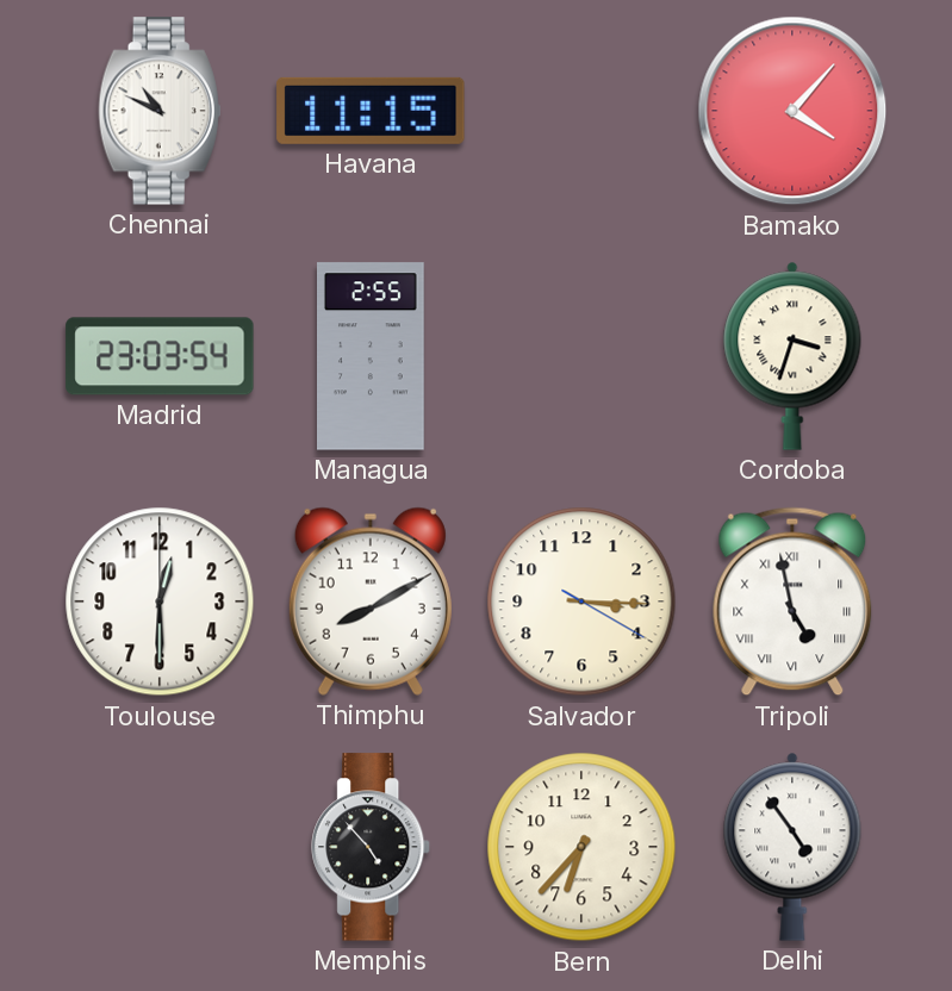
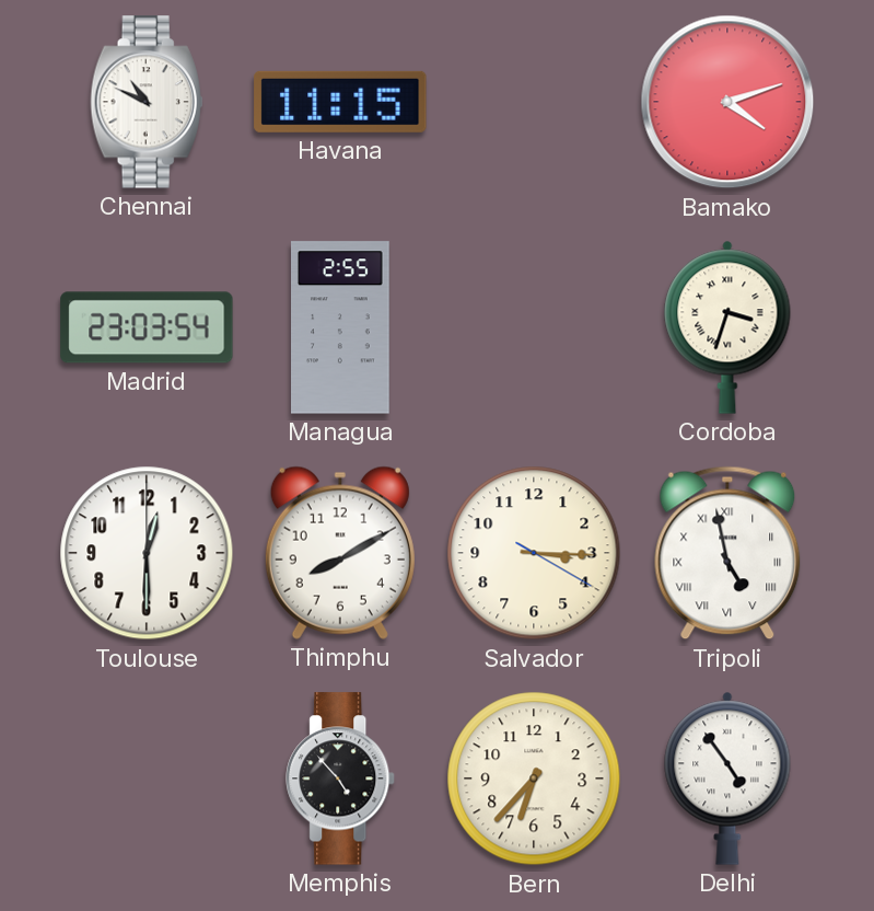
Bamako: 4:07 -> 4:12
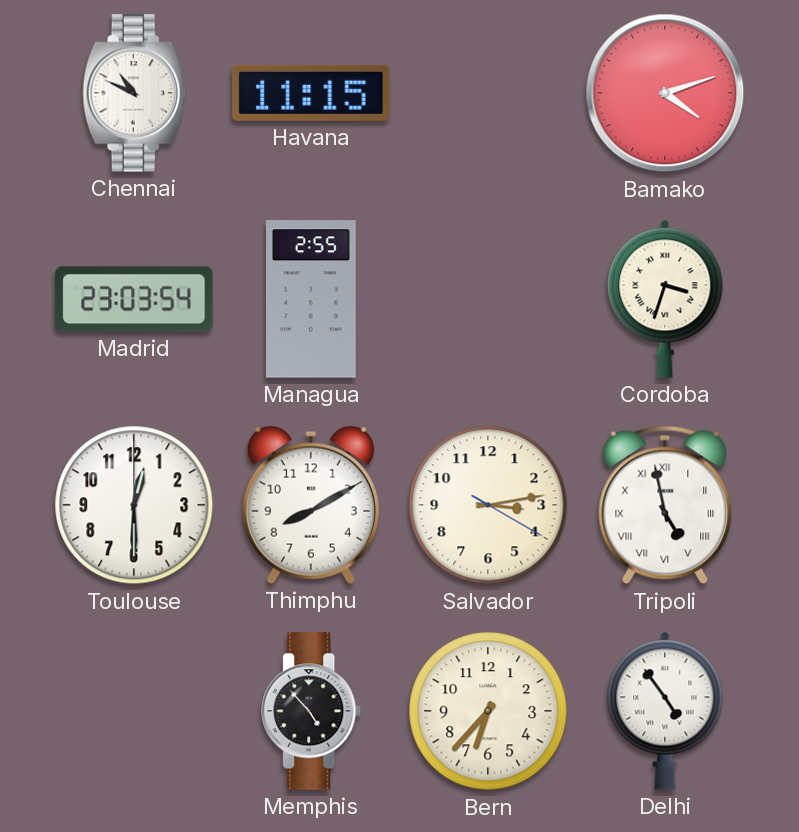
Salvador: 3:15 -> 3:13
